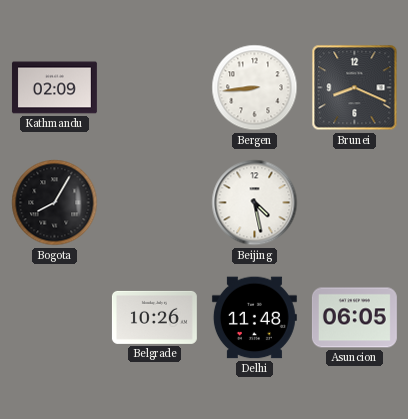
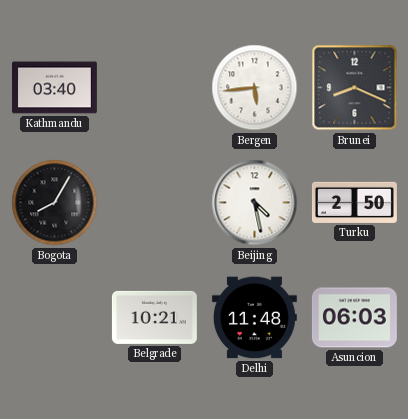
Kathmandu: 02:09 -> 03:40
Bergen: 8:44 -> 5:44
Turku: none -> 2:50
Belgrade: 10:26 -> 10:21
Asuncion: 06:05 -> 06:03
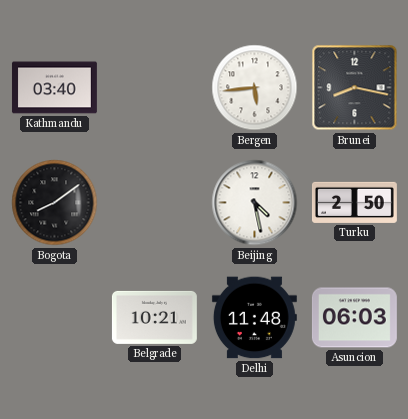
Brunei: 8:19 -> 8:17
Bogota: 8:05 -> 8:09
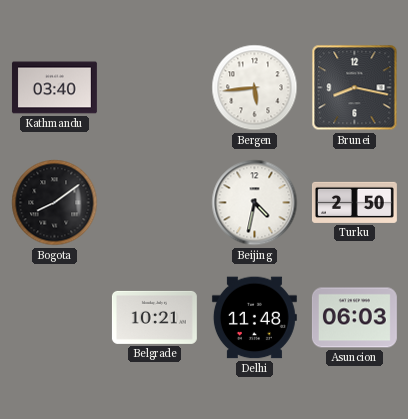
Beijing: 4:28 -> 4:32
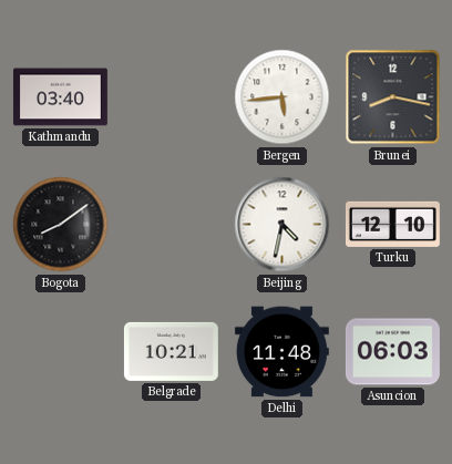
Turku: 2:50 -> 12:10
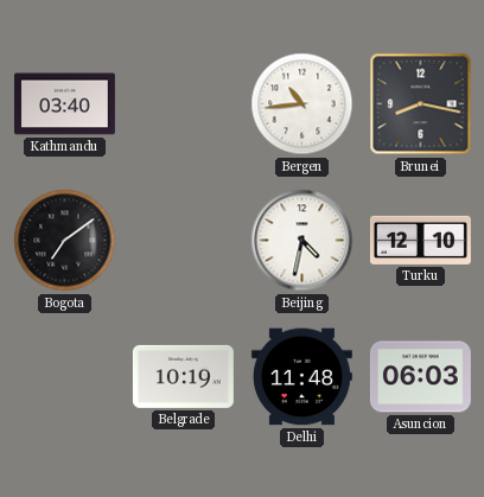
Bergen: 5:44 -> 10:44
Bogota: 8:09 -> 7:09
Belgrade: 10:21 -> 10:19
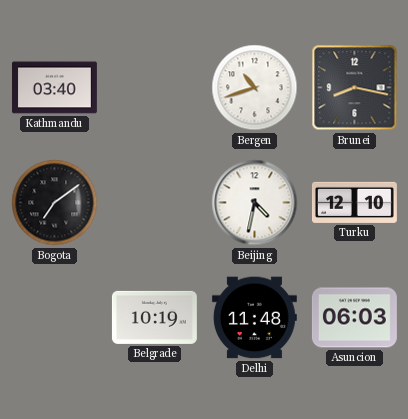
Bergen: 10:44 -> 10:42
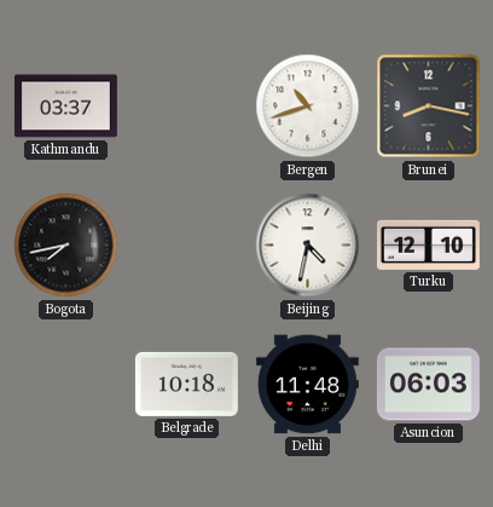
Kathmandu: 03:40 -> 03:37
Bogota: 7:09 -> 7:43
Belgrade: 10:19 -> 10:18
